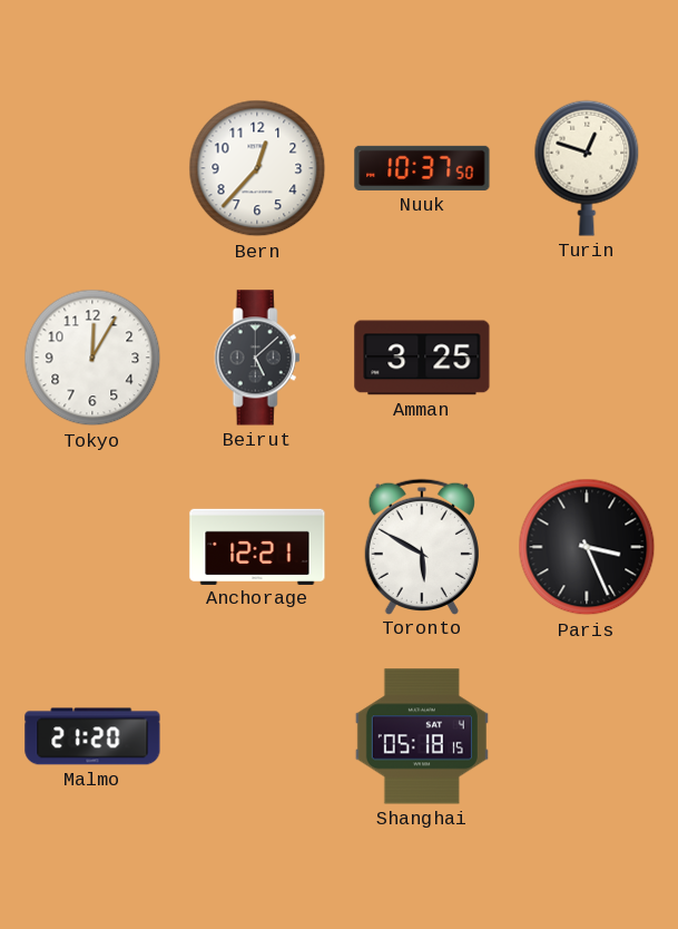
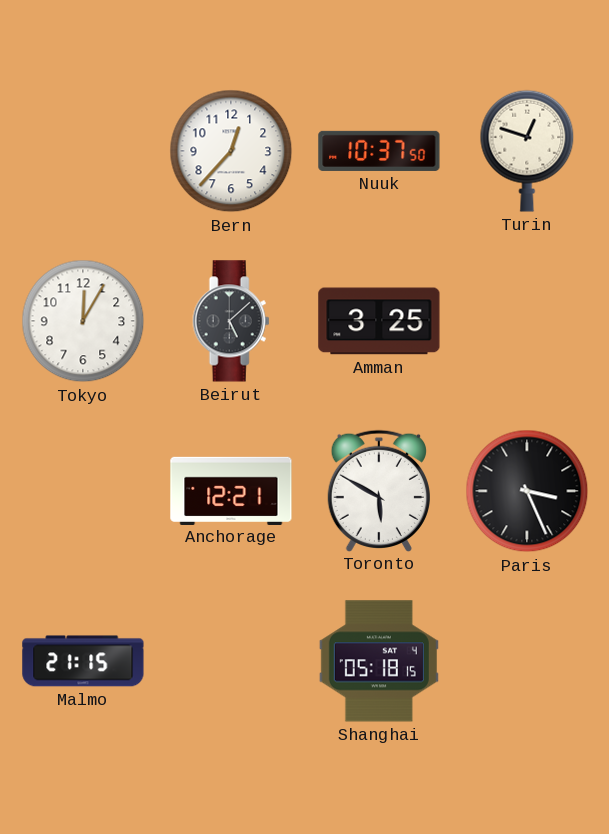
Malmo: 21:20 -> 21:15
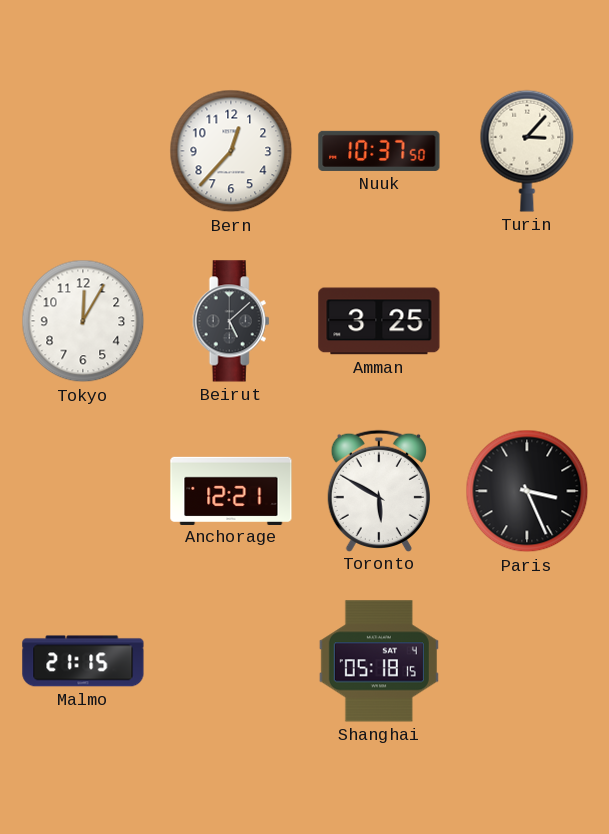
Turin: 12:48 -> 3:07
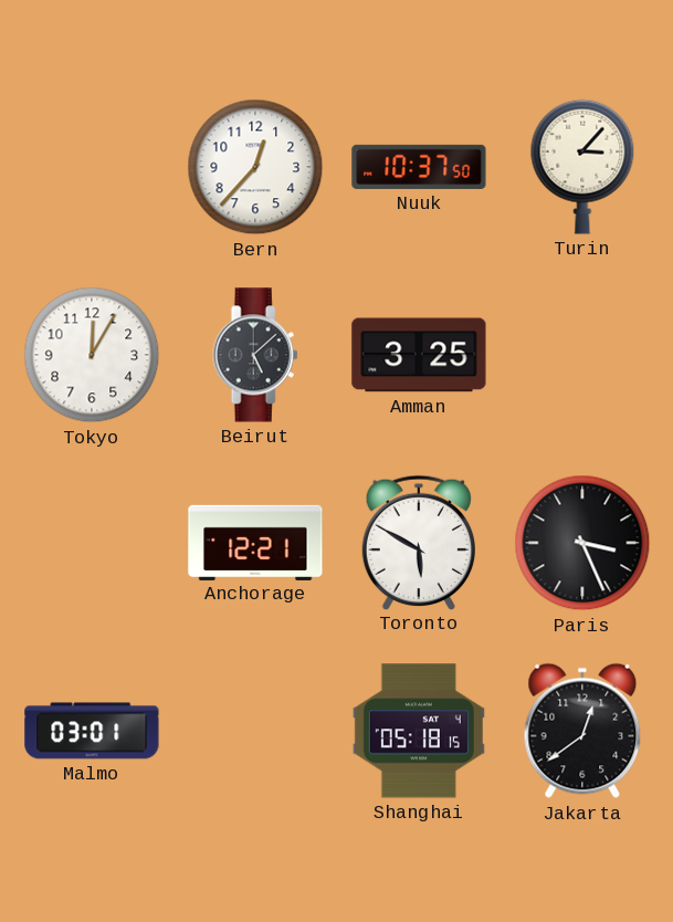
Malmo: 21:15 -> 03:01
Jakarta: none -> 12:39
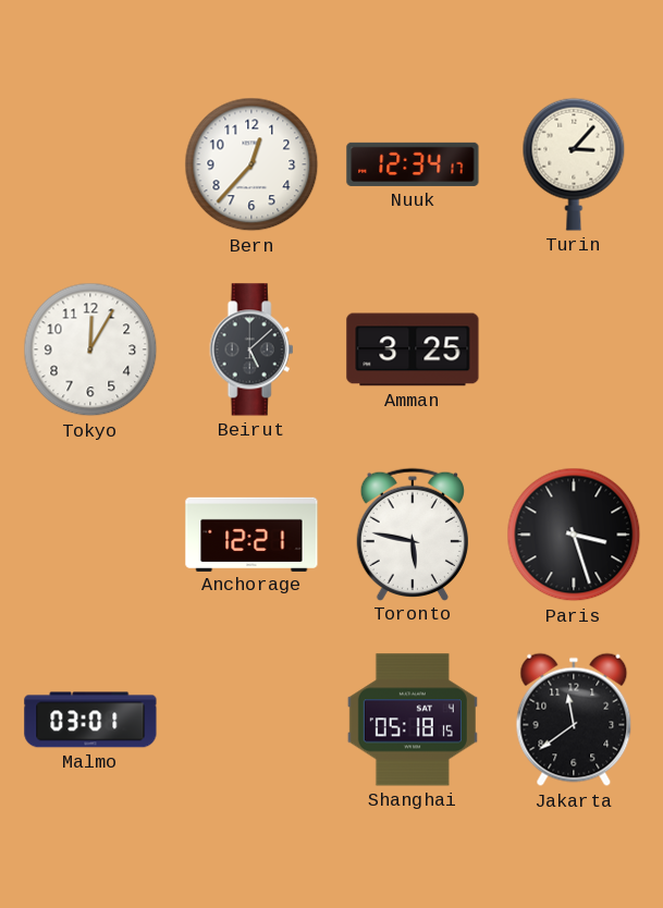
Nuuk: 10:37 -> 12:34
Toronto: 5:50 -> 5:47
Paris: 3:26 -> 3:27
Jakarta: 12:39 -> 11:39
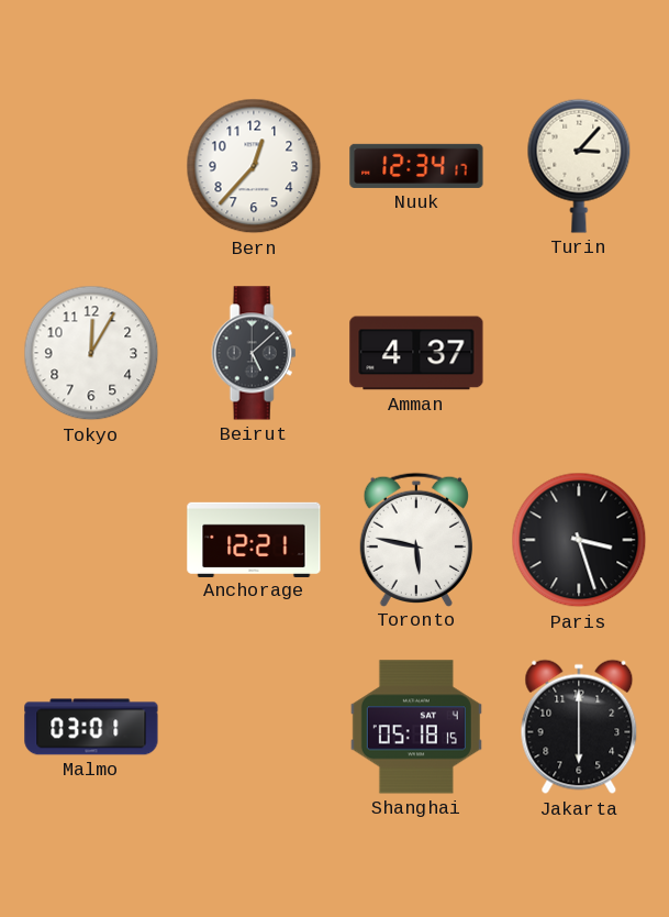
Amman: 3:25 -> 4:37
Jakarta: 11:39 -> 6:00
